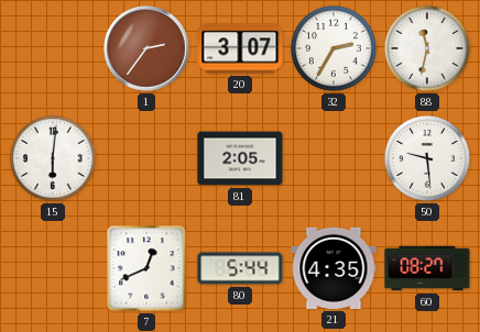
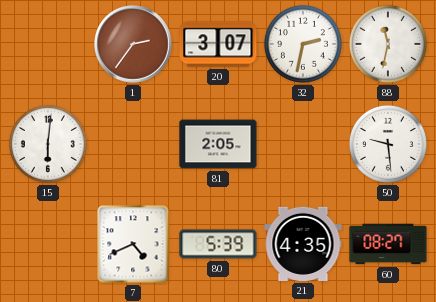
32: 2:35 -> 2:32
7: 12:41 -> 4:41
80: 5:44 -> 5:39
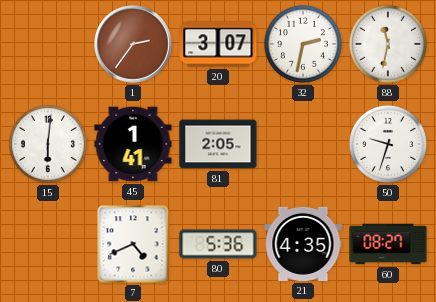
45: none -> 1:41
50: 9:29 -> 9:33
80: 5:39 -> 5:36
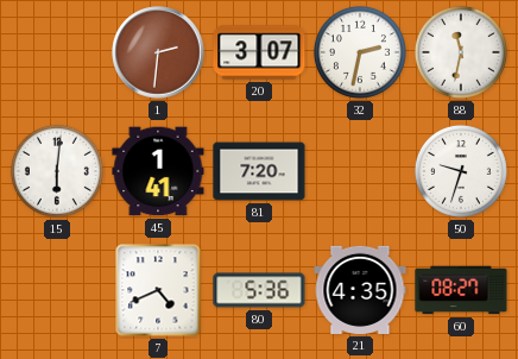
1: 2:36 -> 2:31
81: 2:05 -> 7:20
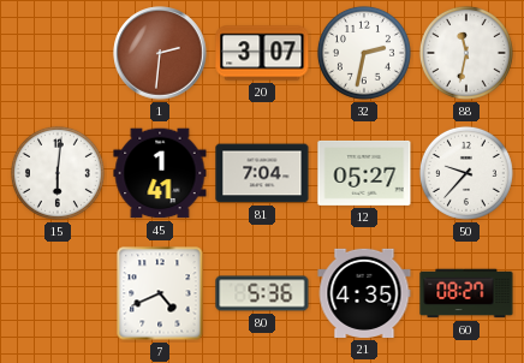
81: 7:20 -> 7:04
12: none -> 05:27
50: 9:33 -> 9:37
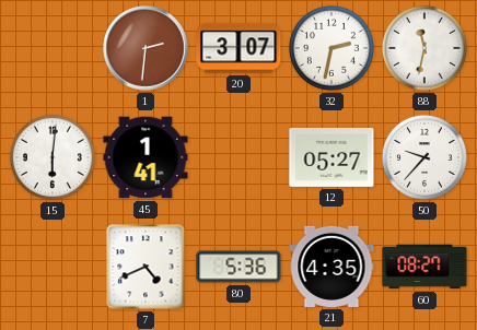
81: 7:04 -> none
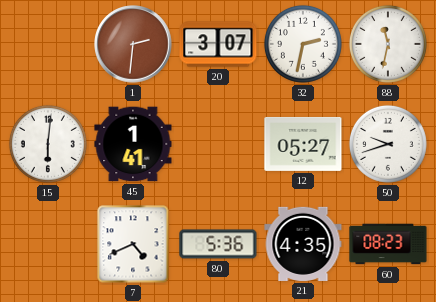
50: 9:37 -> 9:42
60: 08:27 -> 08:23
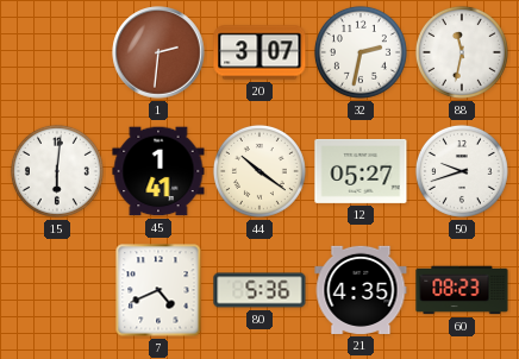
44: none -> 10:21
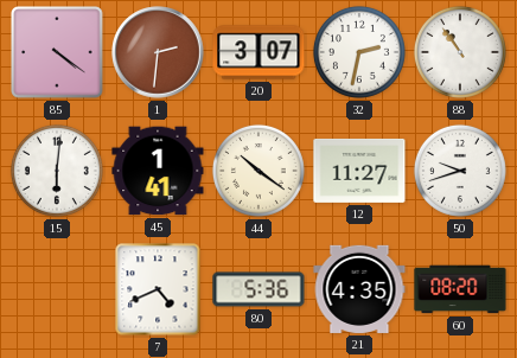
85: none -> 4:21
88: 11:32 -> 10:54
12: 05:27 -> 11:27
60: 08:23 -> 08:20
